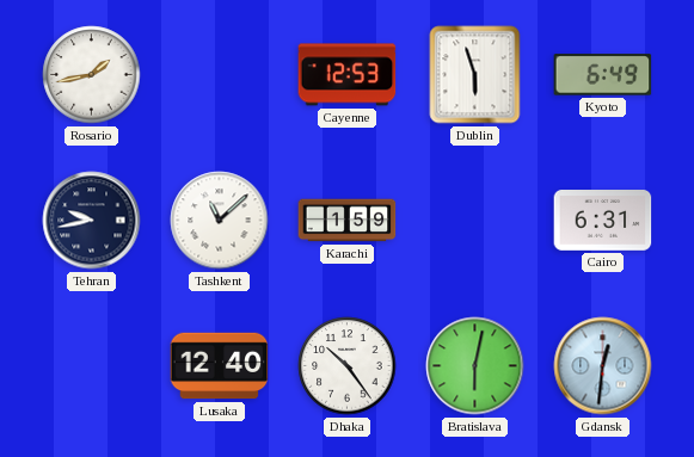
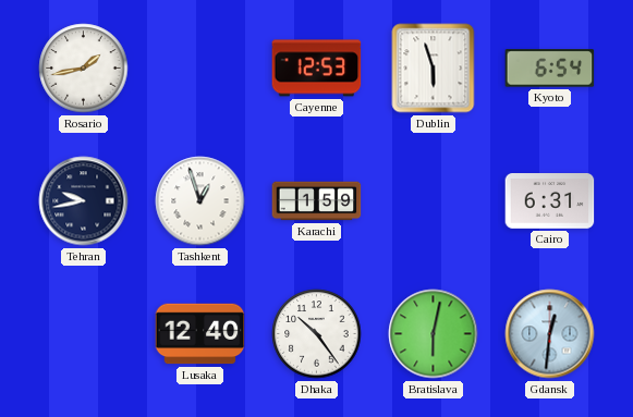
Kyoto: 6:49 -> 6:54
Tashkent: 11:08 -> 12:57
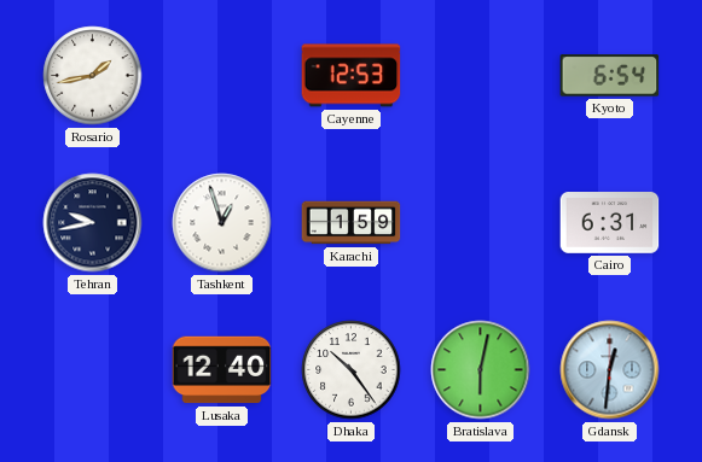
Dublin: 5:57 -> none
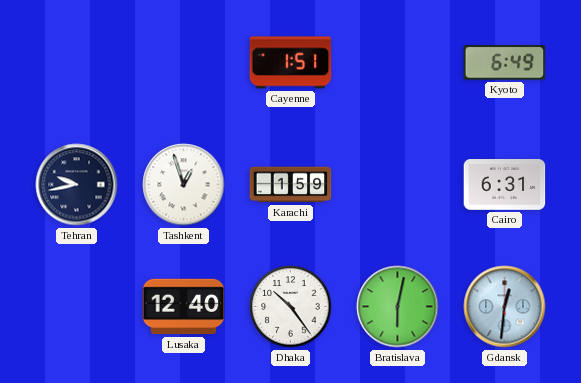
Rosario: 1:43 -> none
Cayenne: 12:53 -> 1:51
Kyoto: 6:54 -> 6:49
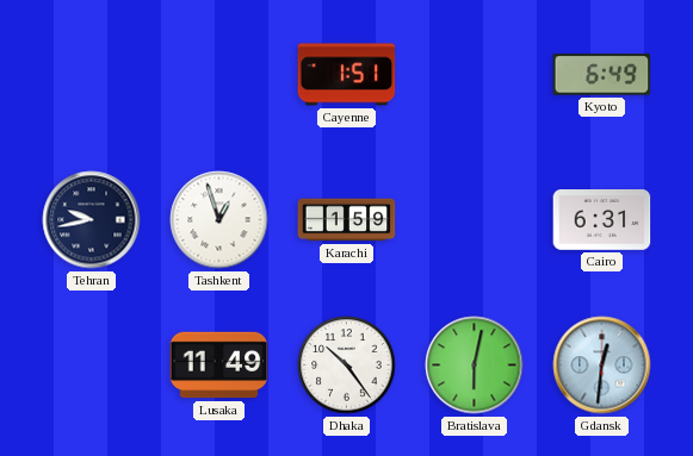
Lusaka: 12:40 -> 11:49
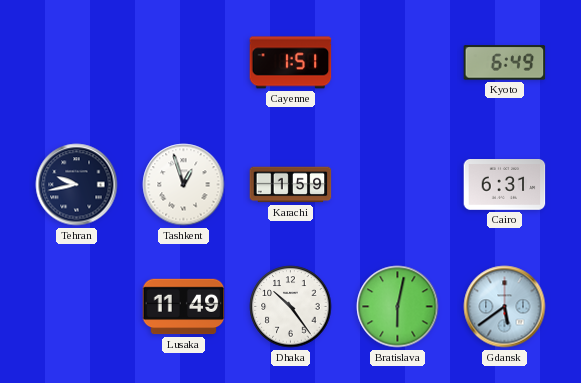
Gdansk: 12:31 -> 5:39
